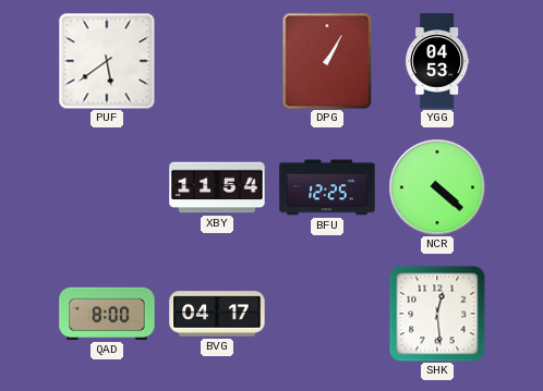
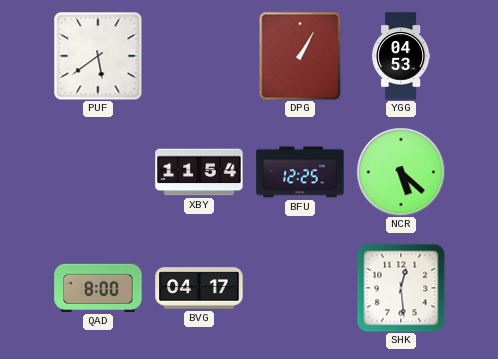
NCR: 4:22 -> 5:22
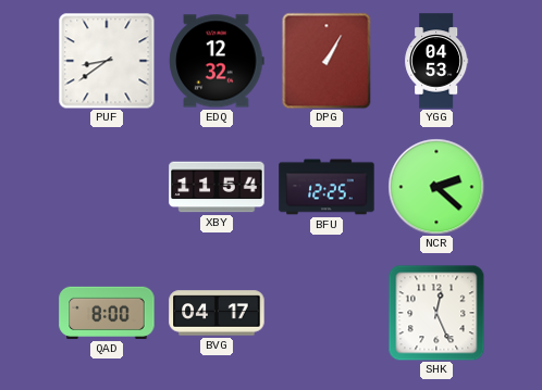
PUF: 5:39 -> 8:39
EDQ: none -> 12:32
NCR: 5:22 -> 2:22
SHK: 12:29 -> 12:26
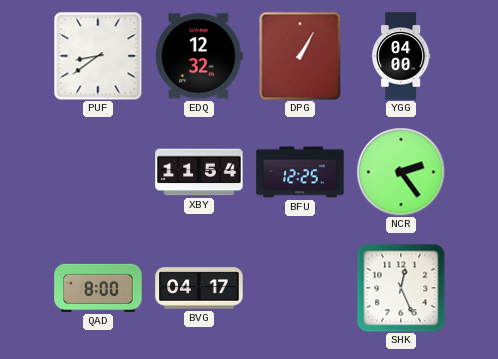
YGG: 04:53 -> 04:00
NCR: 2:22 -> 2:24
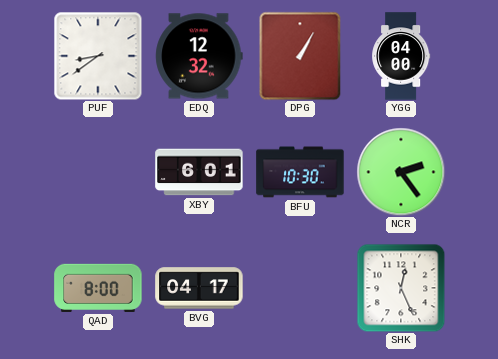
XBY: 11:54 -> 6:01
BFU: 12:25 -> 10:30
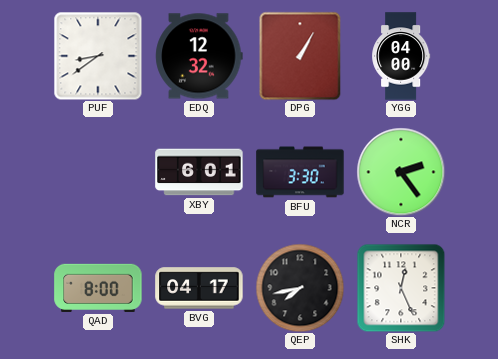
BFU: 10:30 -> 3:30
QEP: none -> 7:43
